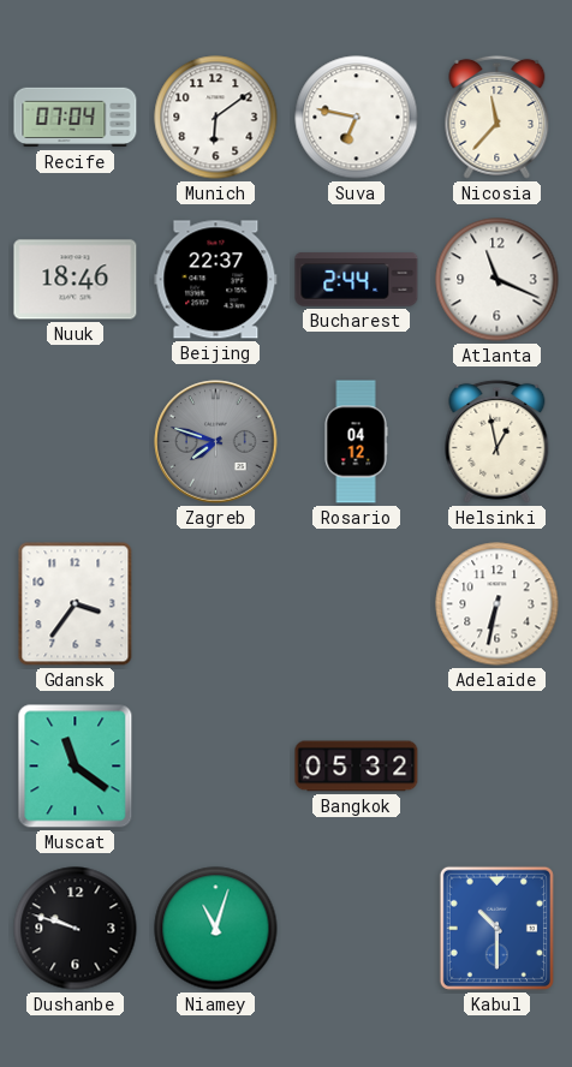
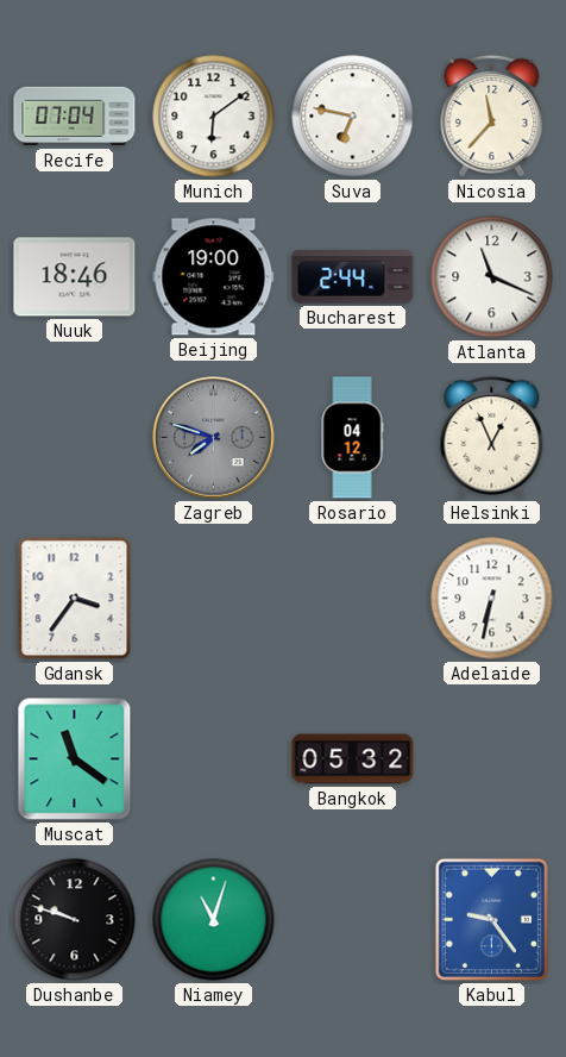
Beijing: 22:37 -> 19:00
Helsinki: 12:58 -> 12:56
Kabul: 10:30 -> 9:24
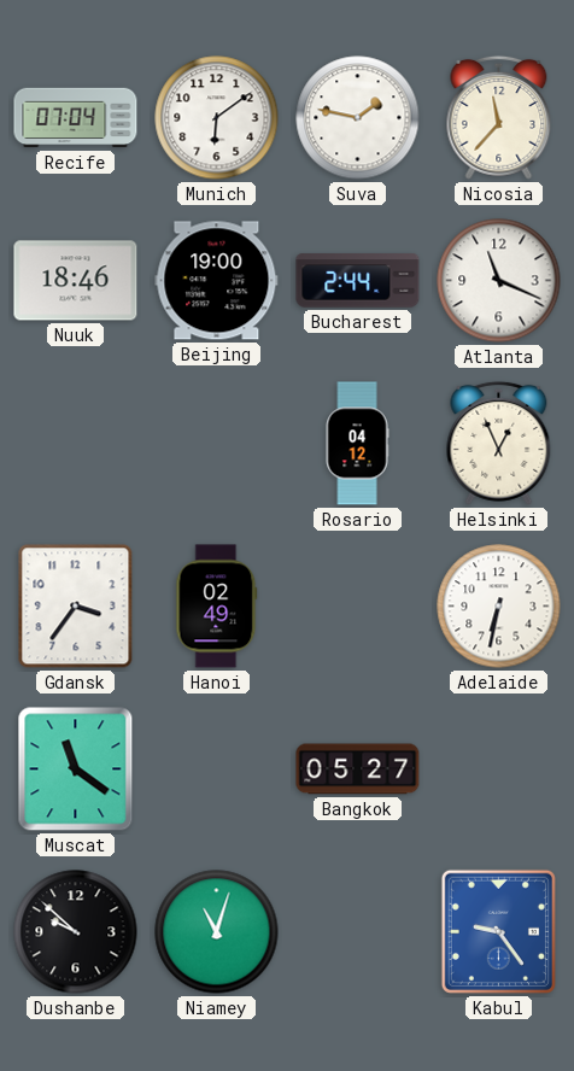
Suva: 6:47 -> 1:47
Zagreb: 7:48 -> none
Hanoi: none -> 02:49
Bangkok: 05:32 -> 05:27
Dushanbe: 9:48 -> 9:52
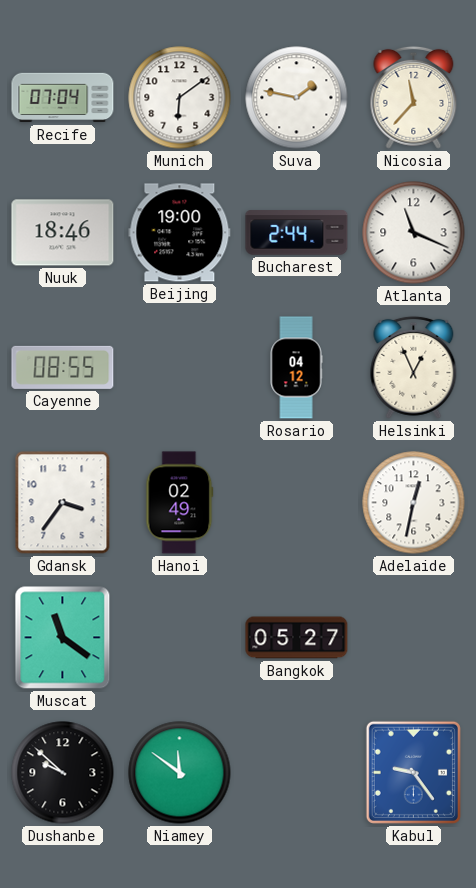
Cayenne: none -> 08:55
Adelaide: 6:32 -> 12:32
Niamey: 11:03 -> 11:51
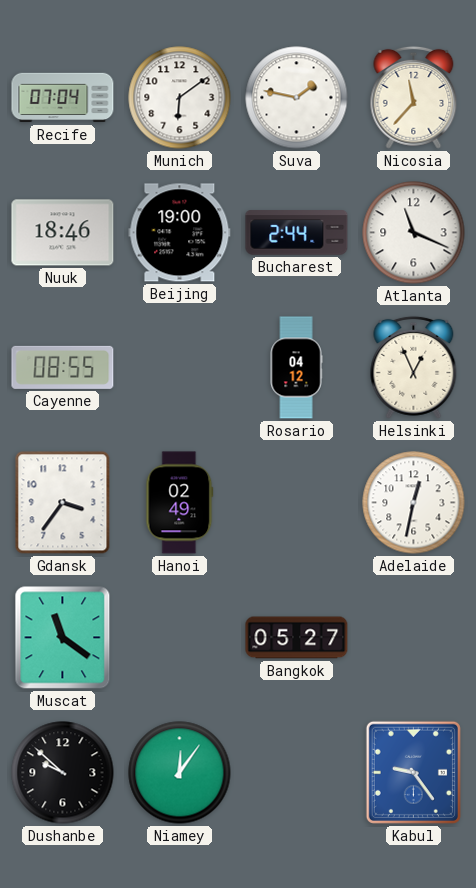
Niamey: 11:51 -> 12:06
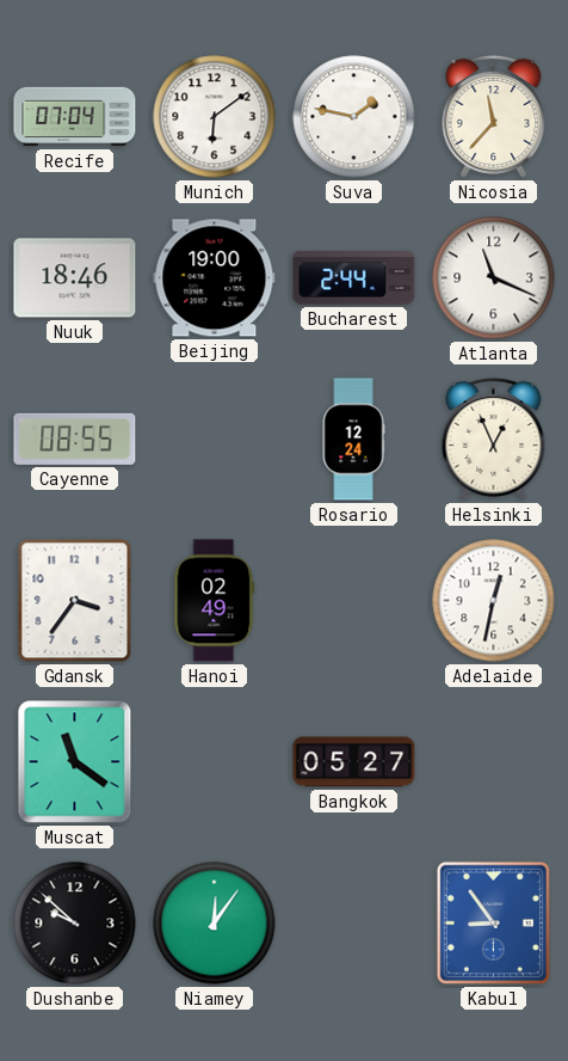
Rosario: 04:12 -> 12:24
Kabul: 9:24 -> 8:54
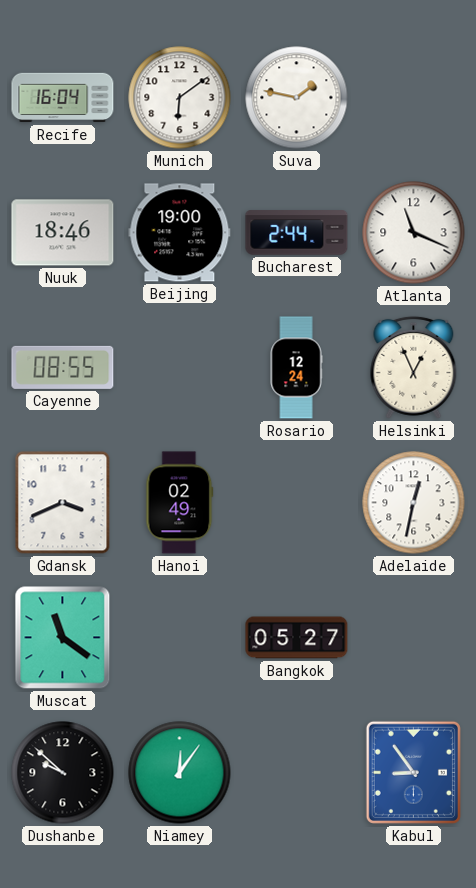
Recife: 07:04 -> 16:04
Nicosia: 11:37 -> none
Gdansk: 3:36 -> 3:41
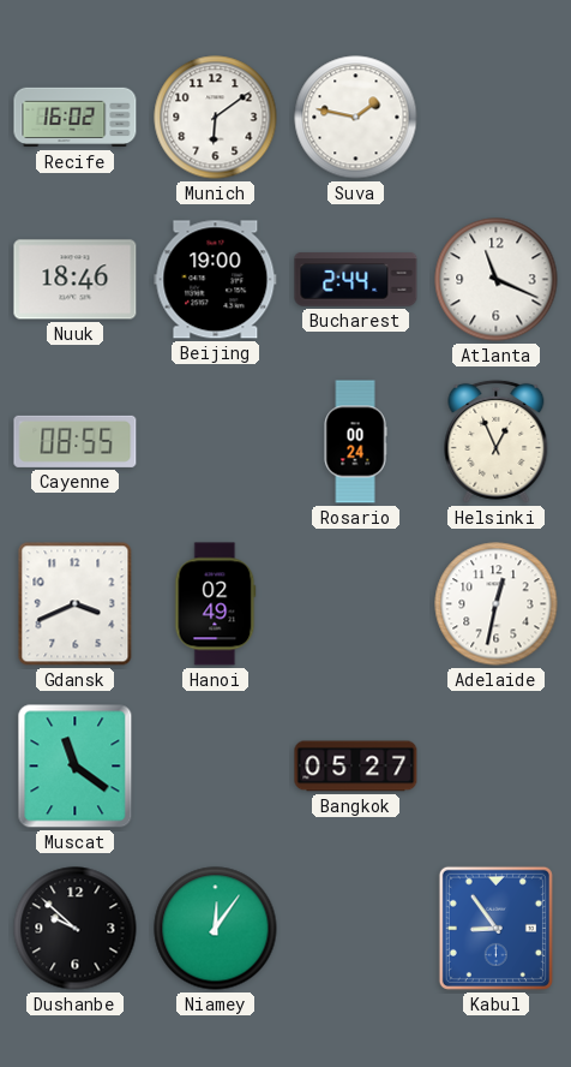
Recife: 16:04 -> 16:02
Rosario: 12:24 -> 00:24
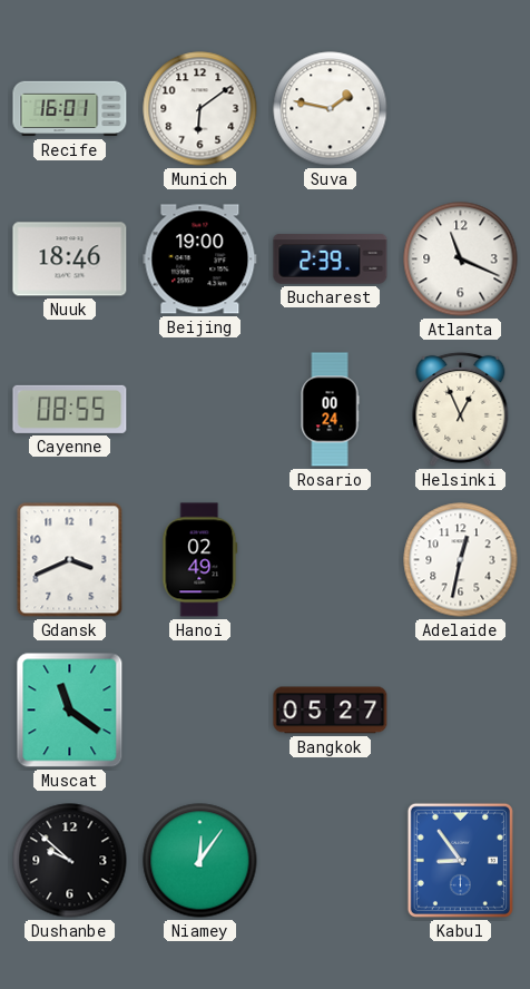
Recife: 16:02 -> 16:01
Bucharest: 2:44 -> 2:39
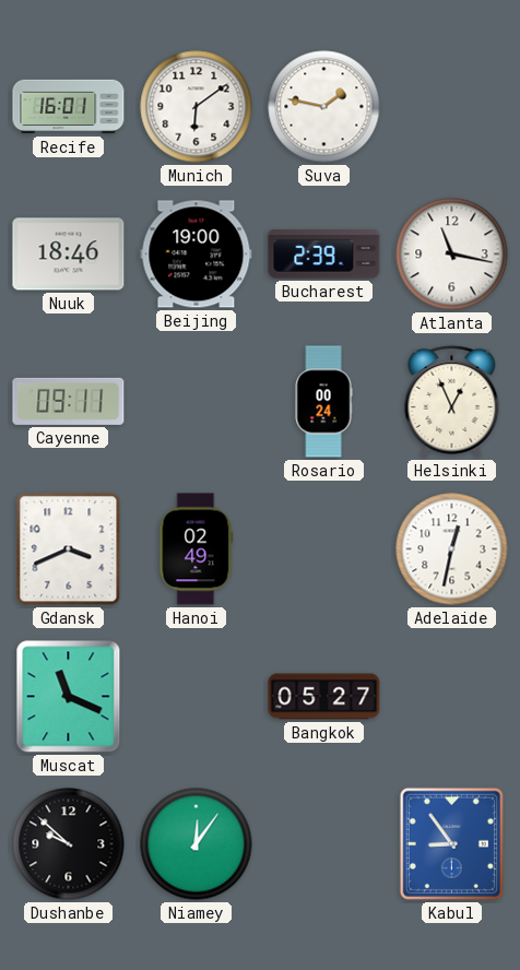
Atlanta: 11:19 -> 11:17
Cayenne: 08:55 -> 09:11
Muscat: 11:21 -> 11:19
